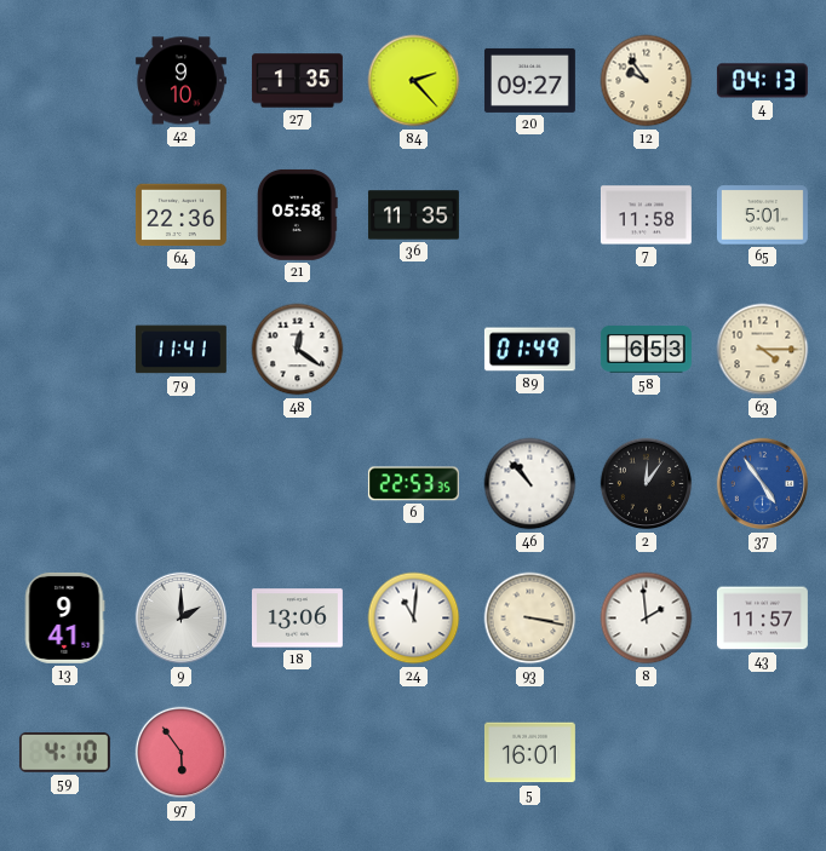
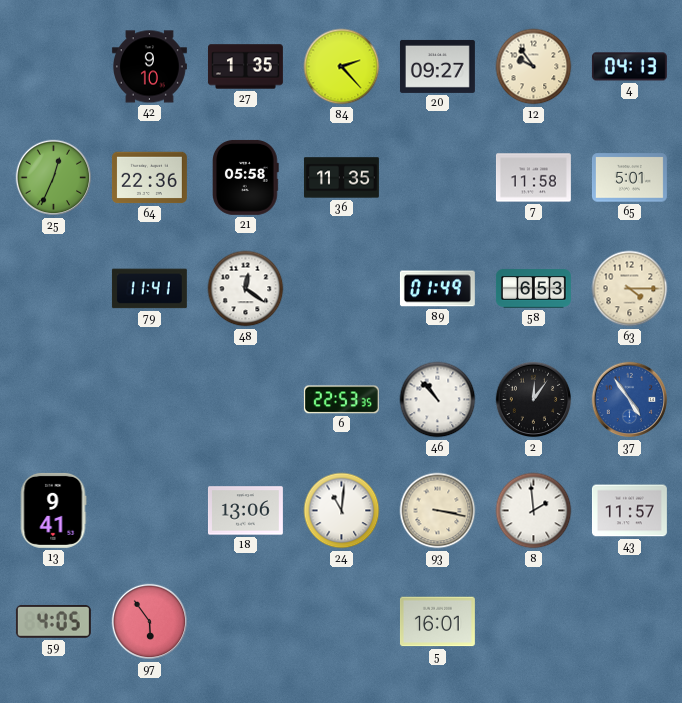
25: none -> 12:34
9: 2:00 -> none
59: 4:10 -> 4:05
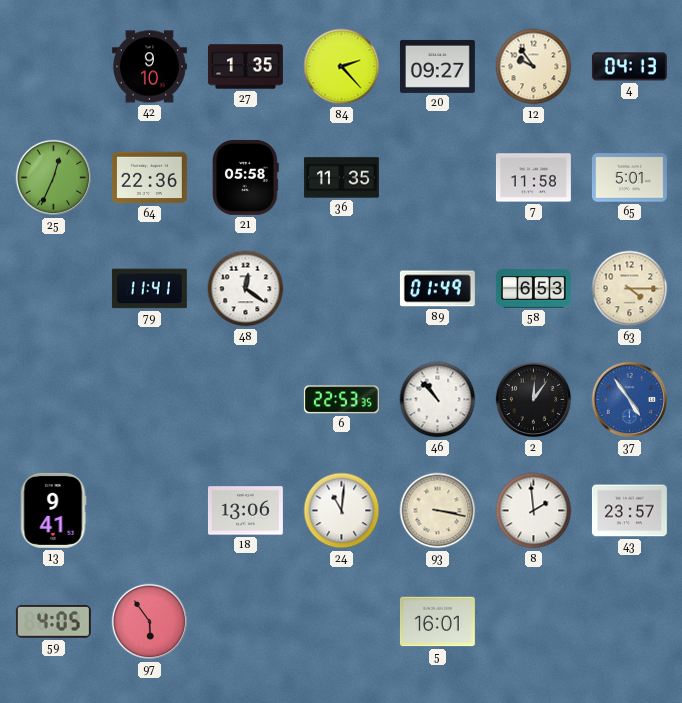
43: 11:57 -> 23:57
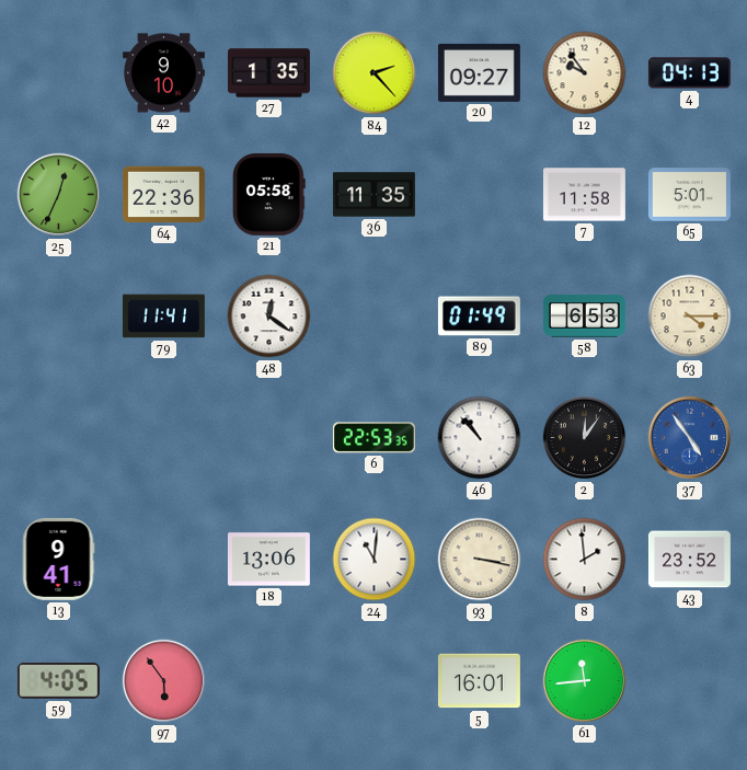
43: 23:57 -> 23:52
61: none -> 11:44
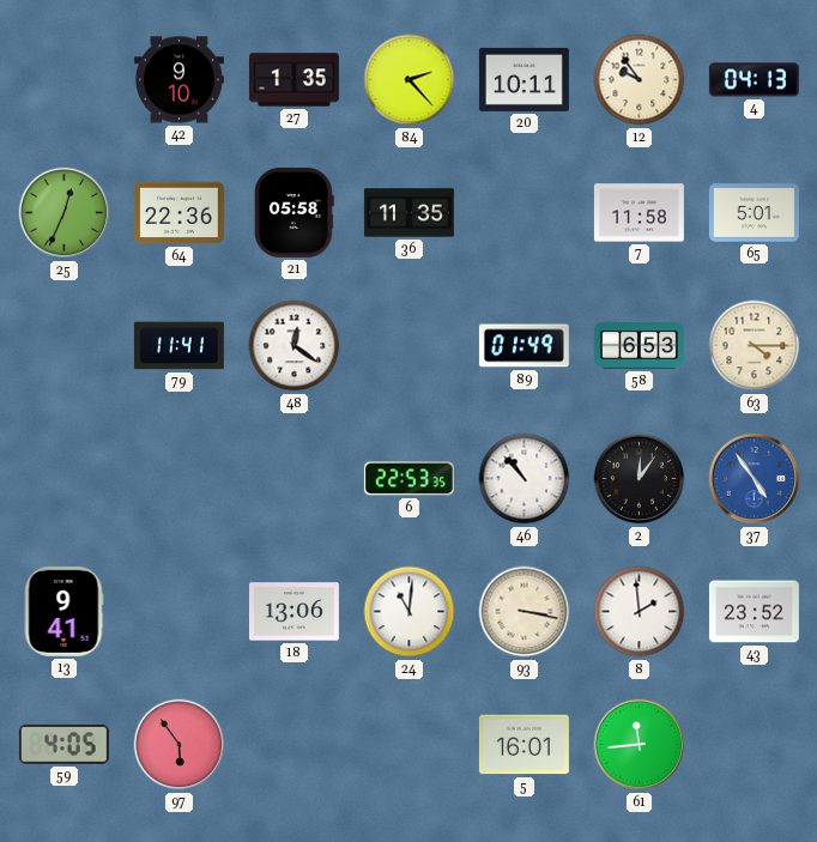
20: 09:27 -> 10:11
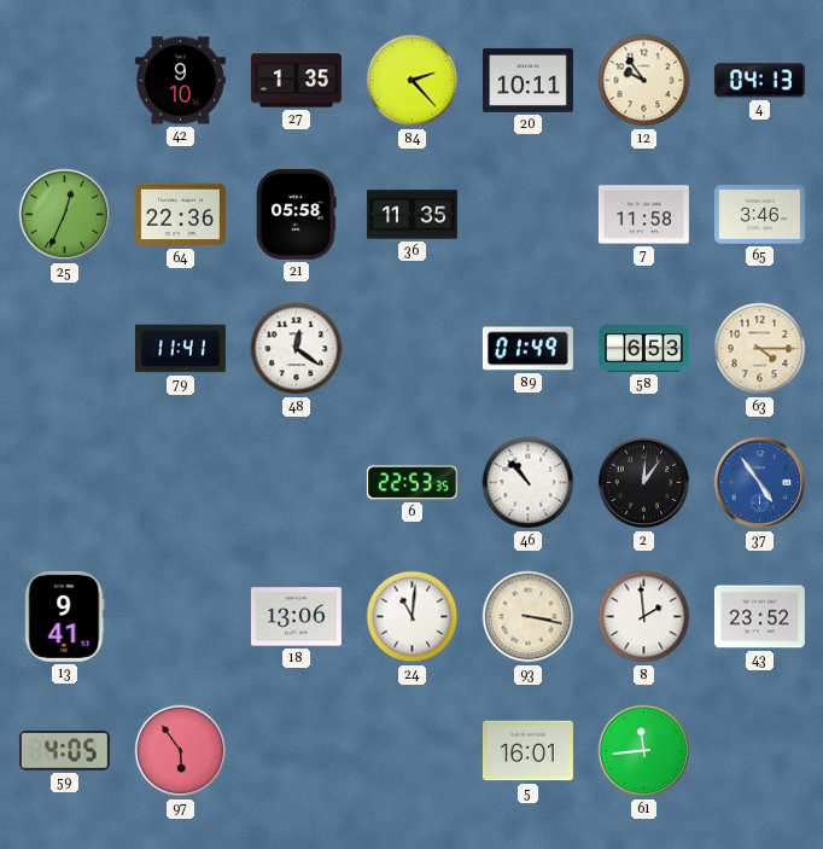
65: 5:01 -> 3:46
